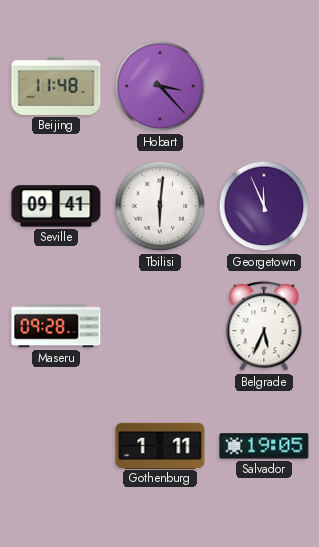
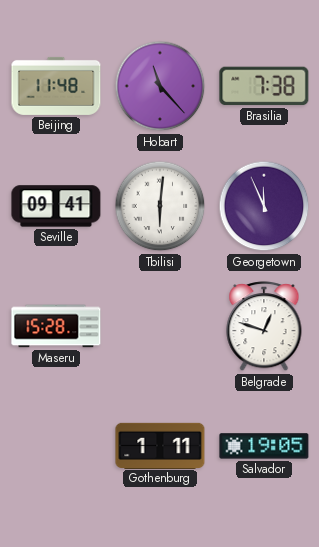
Hobart: 3:23 -> 11:23
Brasilia: none -> 7:38
Maseru: 09:28 -> 15:28
Belgrade: 5:34 -> 12:48
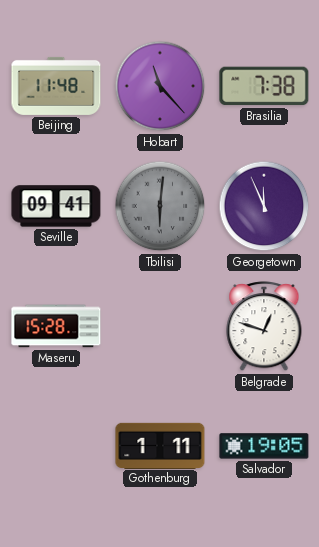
Tbilisi dial: white -> grey
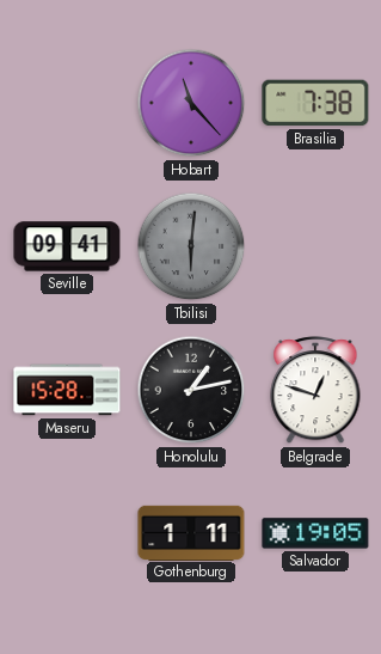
Beijing: 11:48 -> none
Georgetown: 11:56 -> none
Honolulu: none -> 1:13
